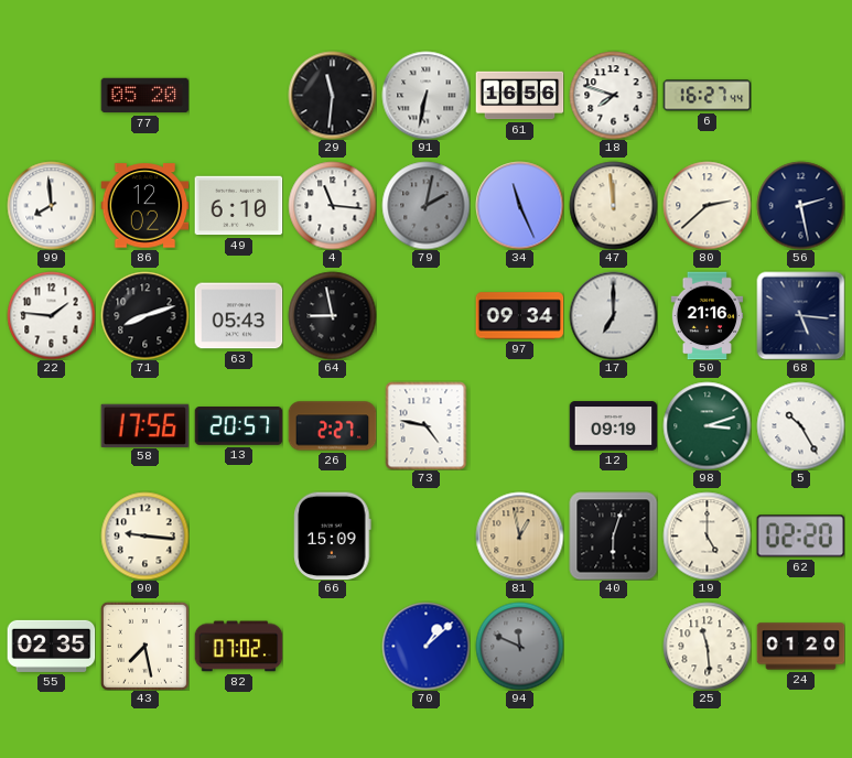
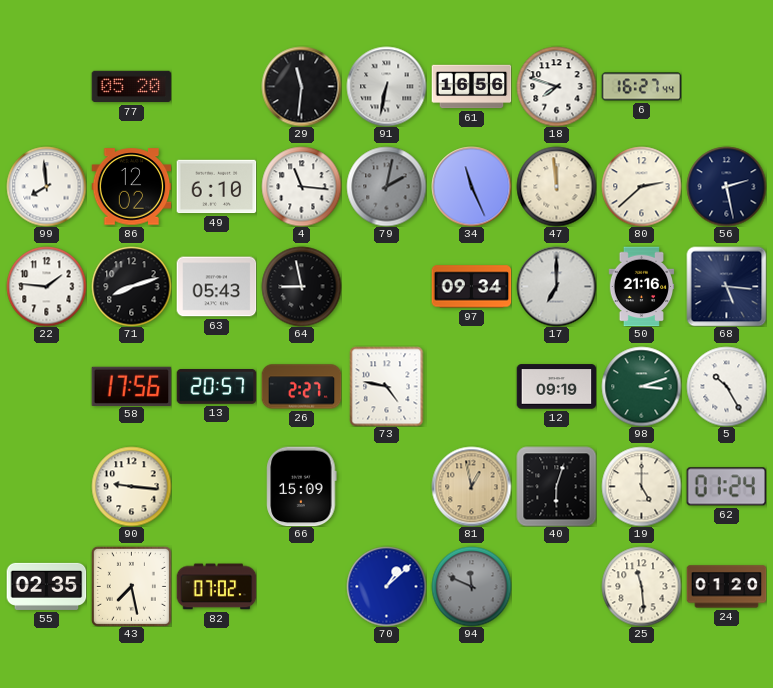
62: 02:20 -> 01:24
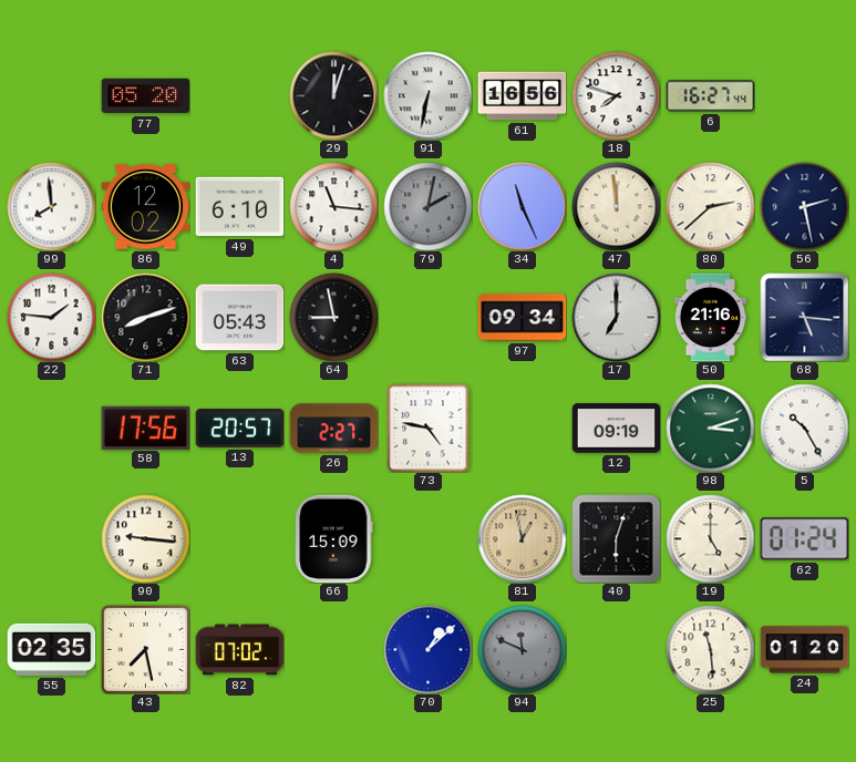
29: 11:31 -> 12:03
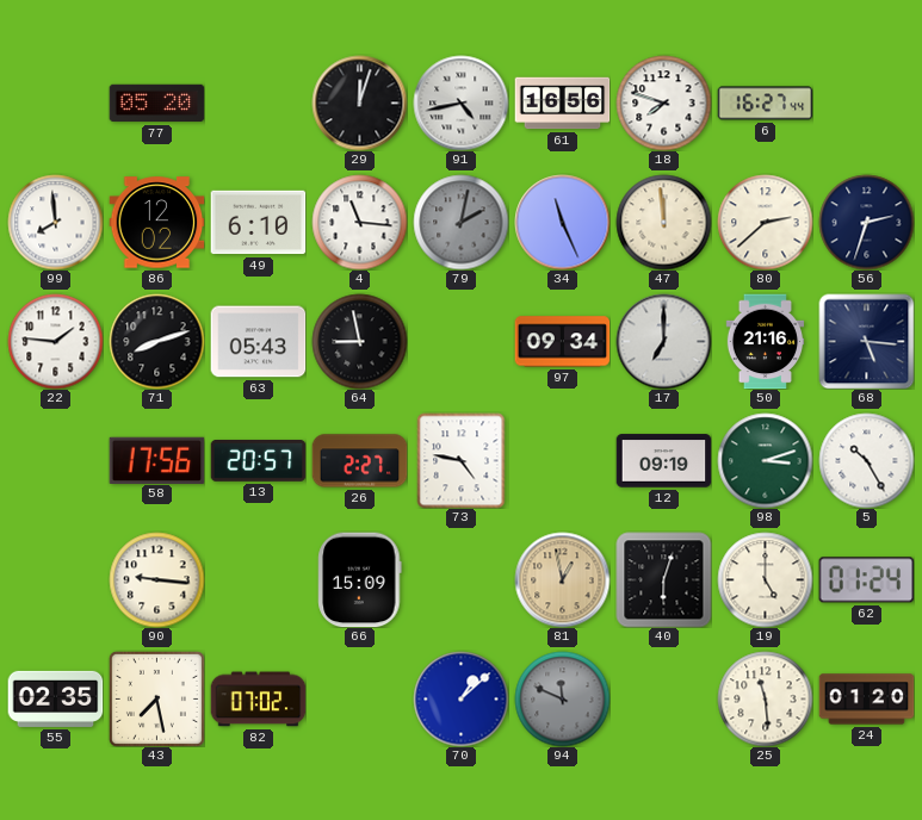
91: 6:32 -> 4:43
56: 2:28 -> 2:33
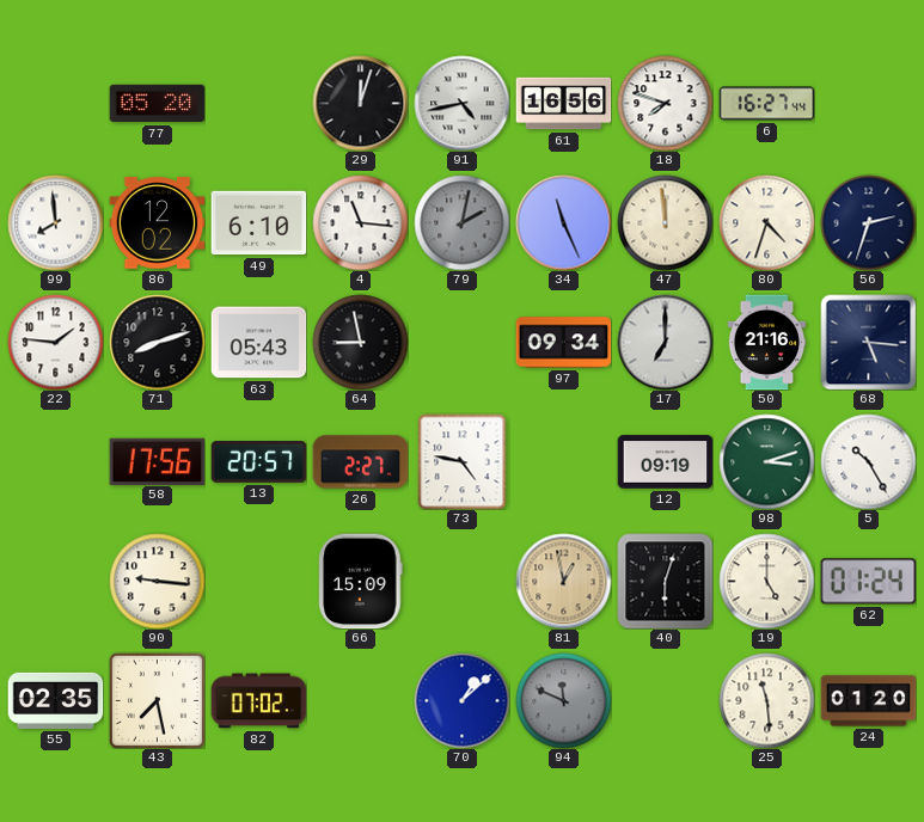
80: 2:38 -> 4:33
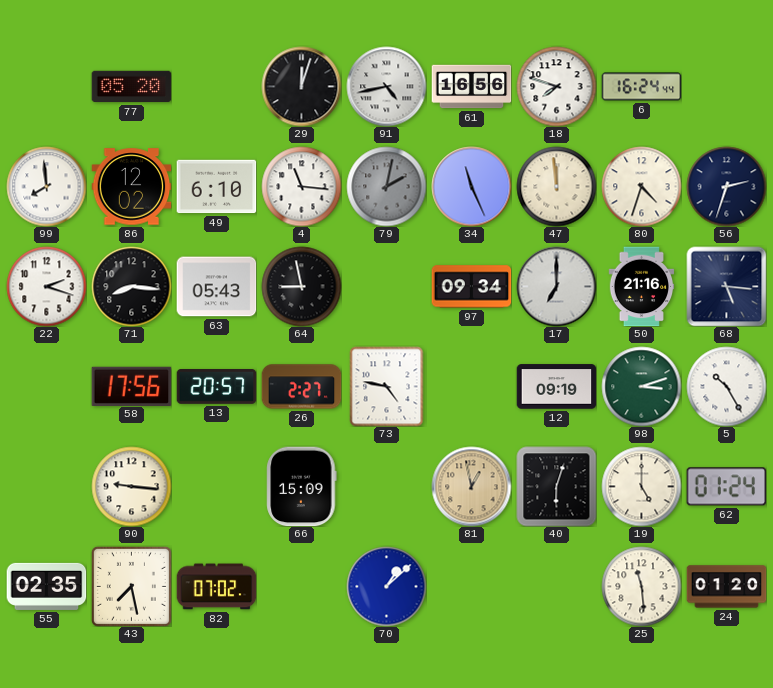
6: 16:27 -> 16:24
22: 1:46 -> 2:18
71: 8:12 -> 8:16
94: 11:49 -> none
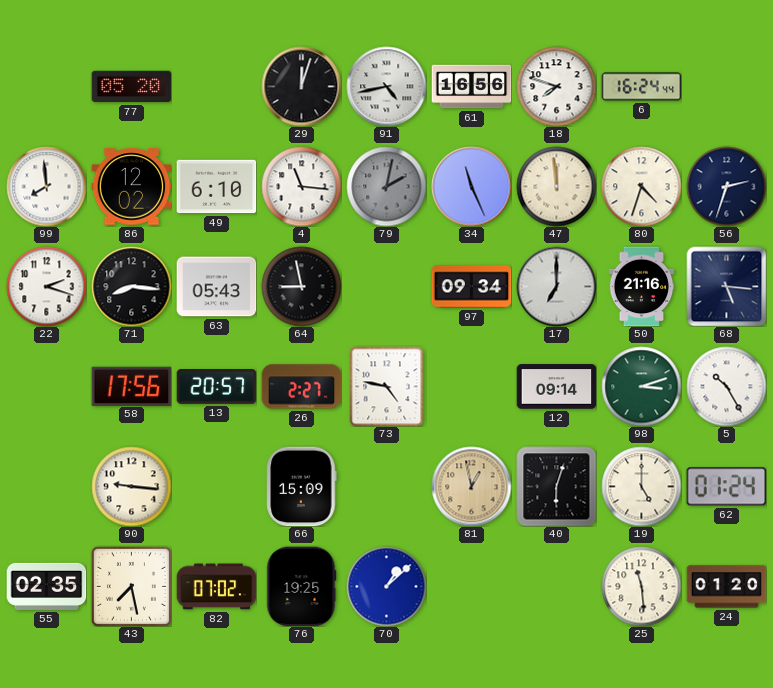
12: 09:19 -> 09:14
76: none -> 19:25
